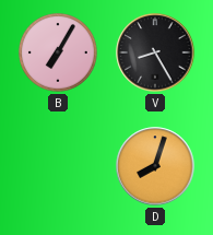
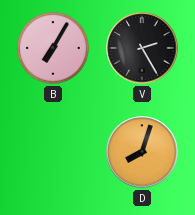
V: 8:25 -> 2:25
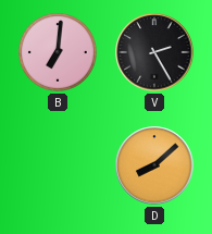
B: 7:05 -> 7:01
D: 8:03 -> 8:08
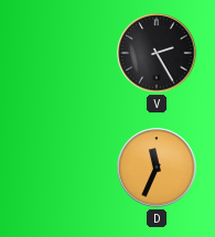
B: 7:01 -> none
D: 8:08 -> 11:34
